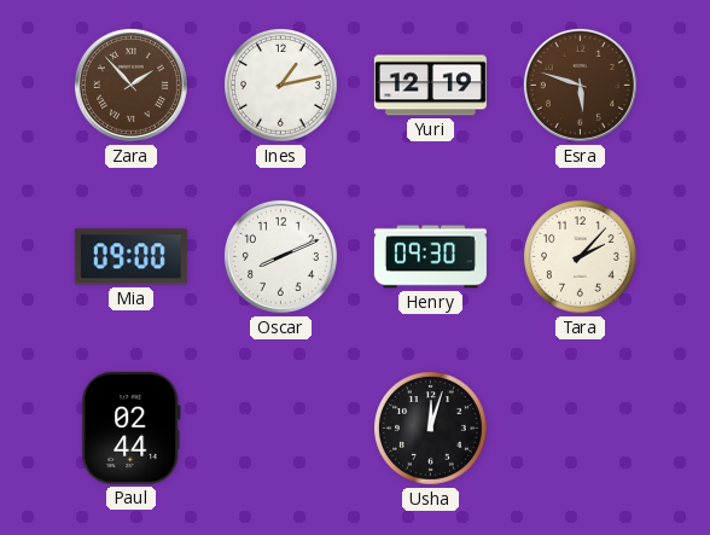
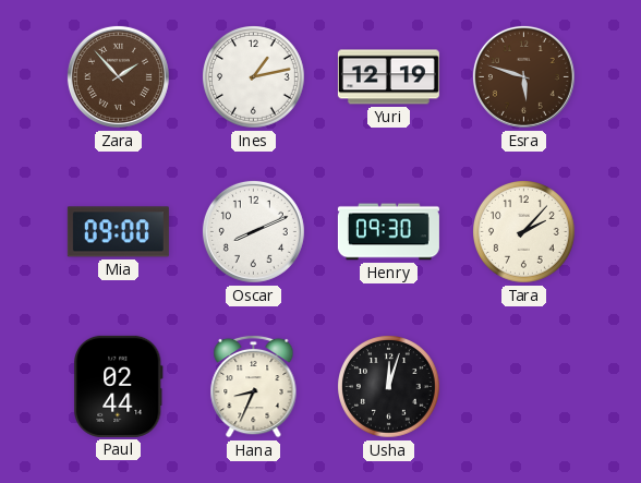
Hana: none -> 8:34
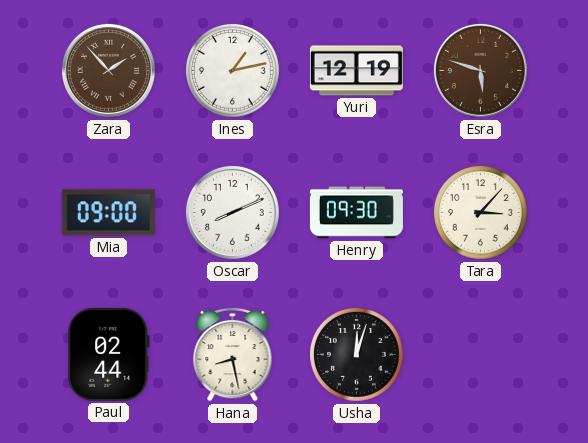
Tara: 2:07 -> 3:07
Hana: 8:34 -> 8:28
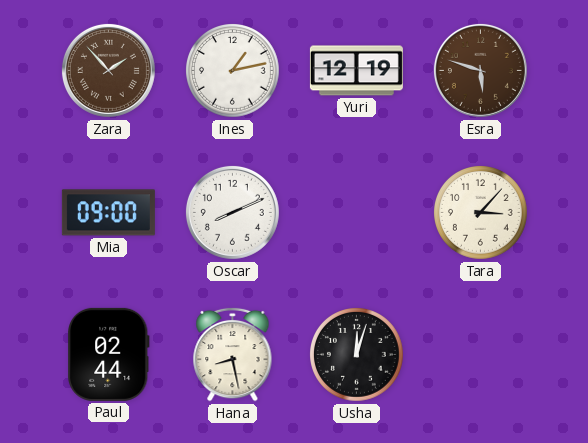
Henry: 09:30 -> none
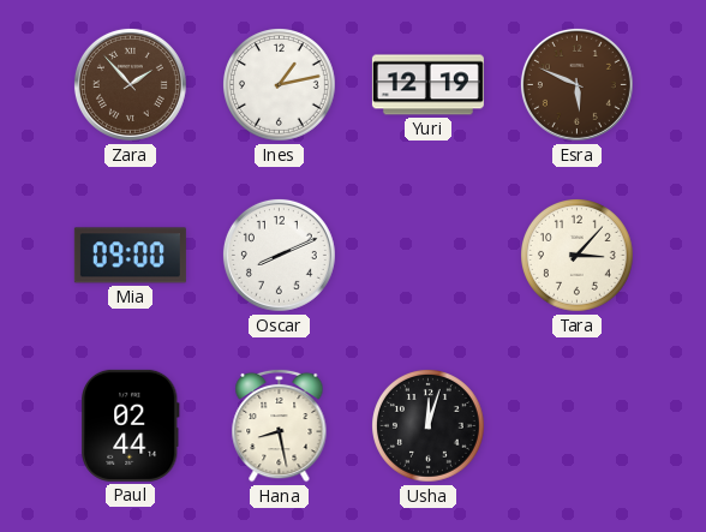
Esra: 5:48 -> 5:49
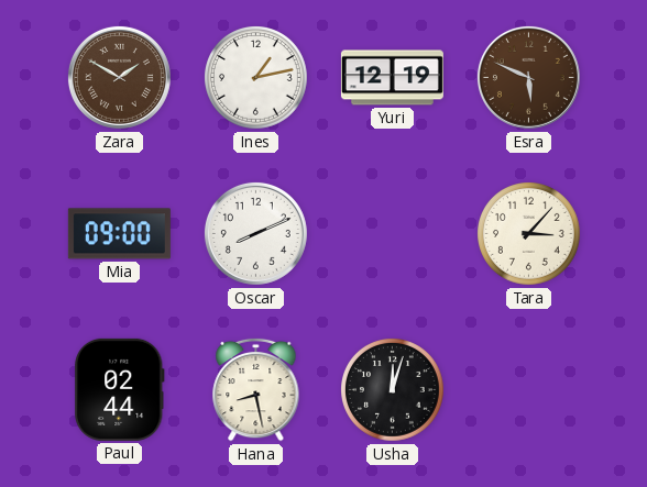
Zara: 1:53 -> 1:50
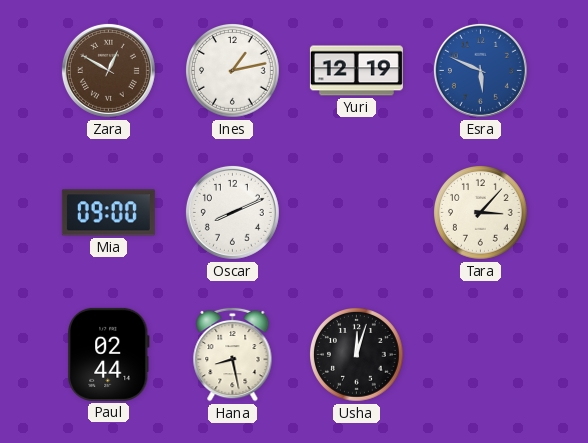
Zara: 1:50 -> 12:50
Esra dial: brown -> blue
